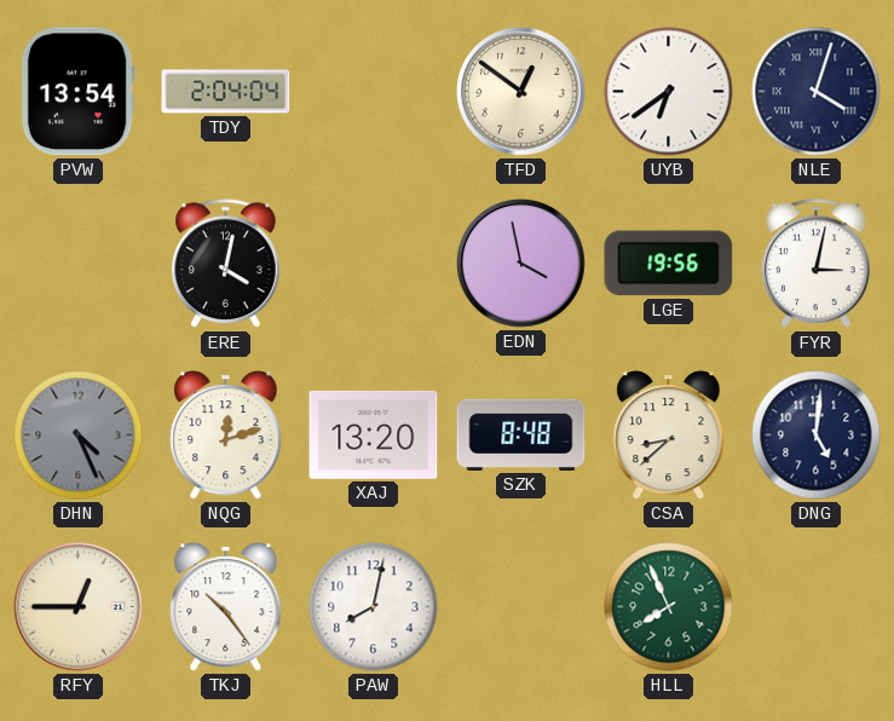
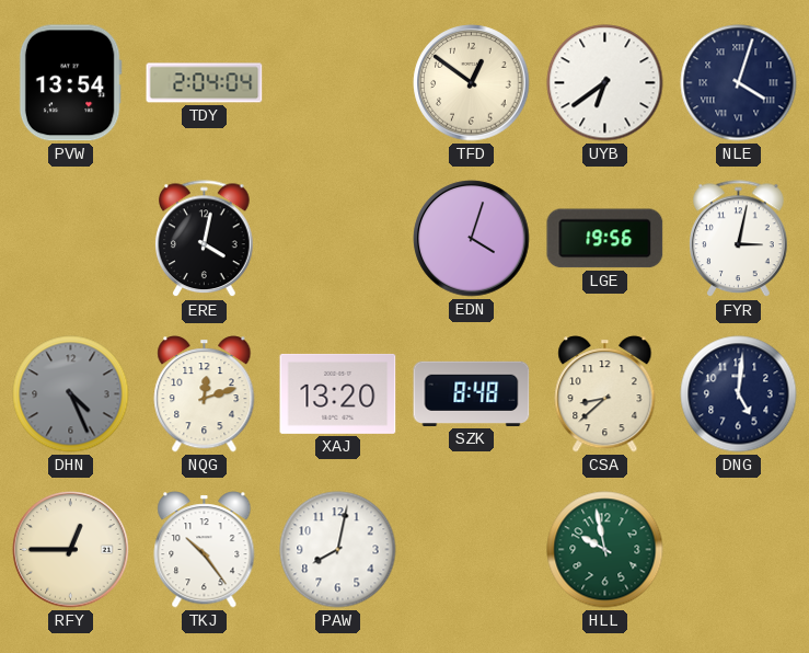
EDN: 3:58 -> 4:03
HLL: 7:56 -> 9:58
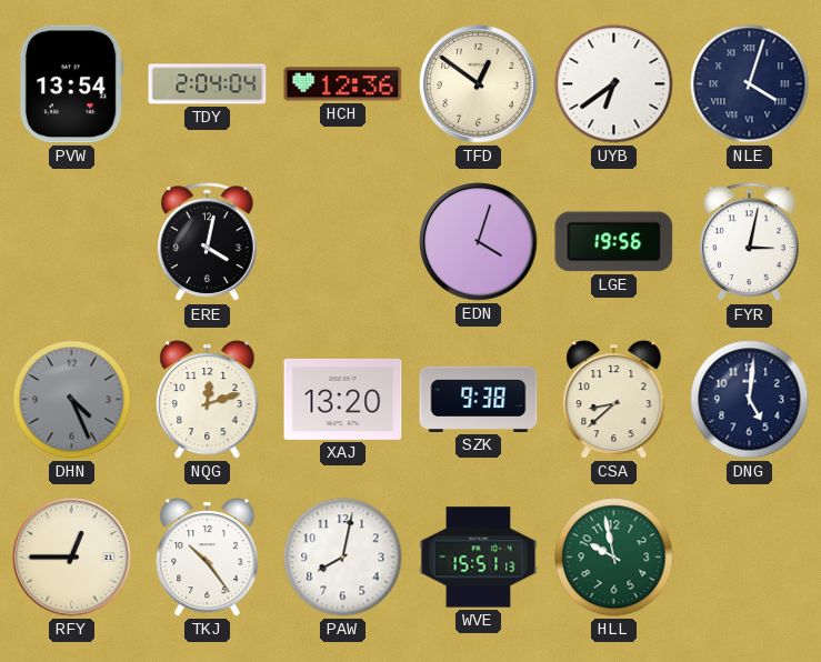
HCH: none -> 12:36
SZK: 8:48 -> 9:38
WVE: none -> 15:51
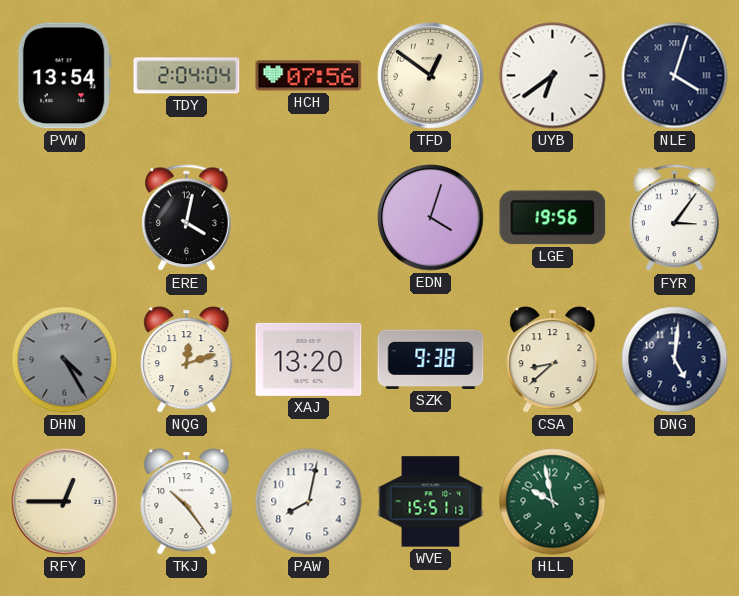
HCH: 12:36 -> 07:56
FYR: 3:02 -> 3:06
DHN: 4:26 -> 4:25
